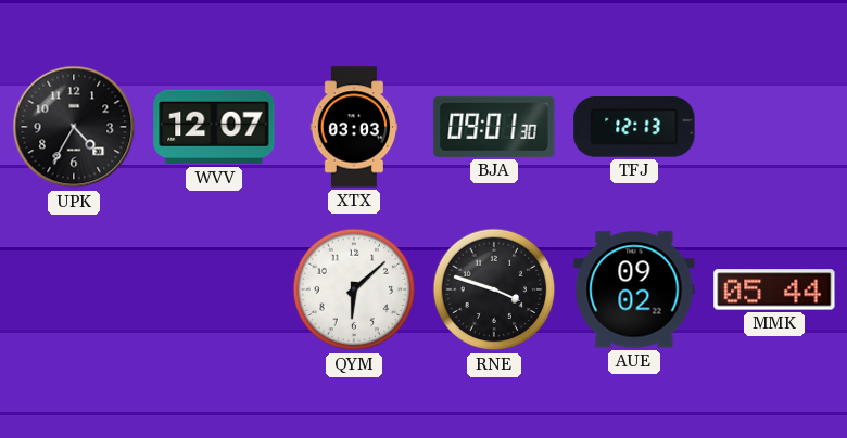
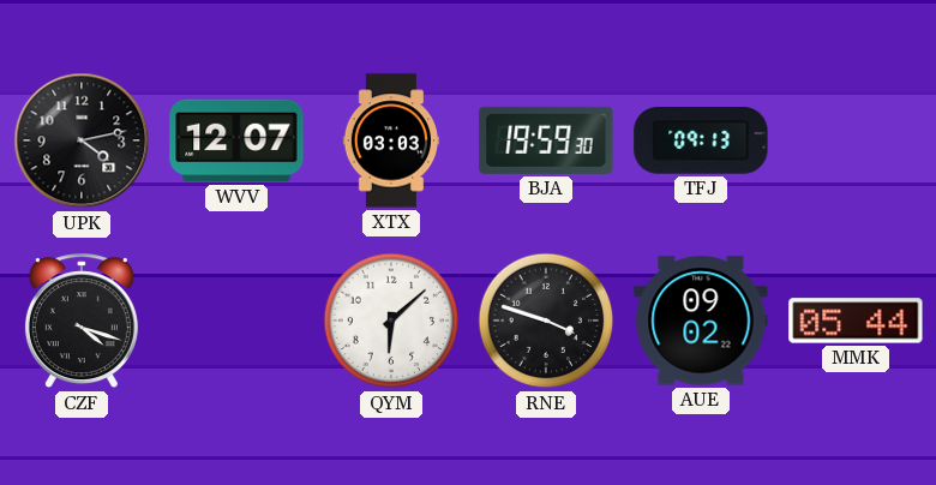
UPK: 4:35 -> 4:13
BJA: 09:01 -> 19:59
TFJ: 12:13 -> 09:13
CZF: none -> 4:18
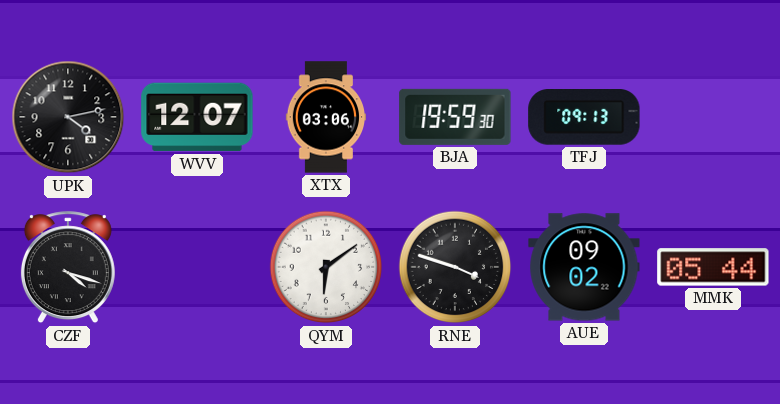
XTX: 03:03 -> 03:06
QYM: 6:08 -> 6:09
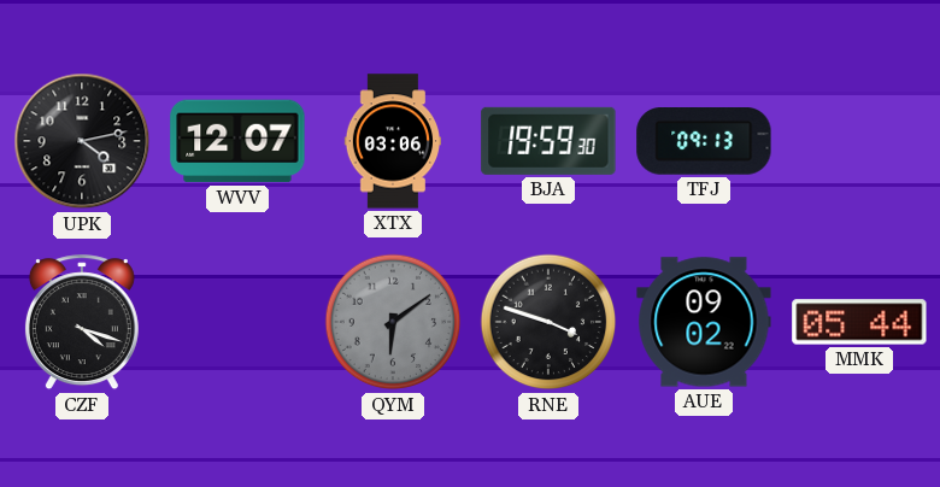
QYM dial: white -> grey
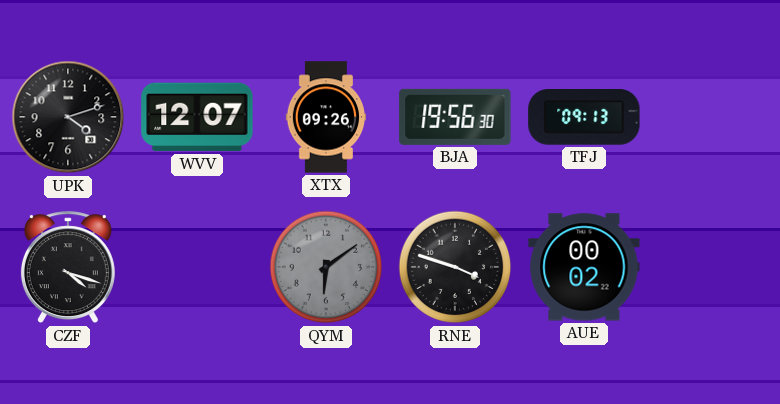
UPK: 4:13 -> 4:12
XTX: 03:06 -> 09:26
BJA: 19:59 -> 19:56
AUE: 09:02 -> 00:02
MMK: 05:44 -> none
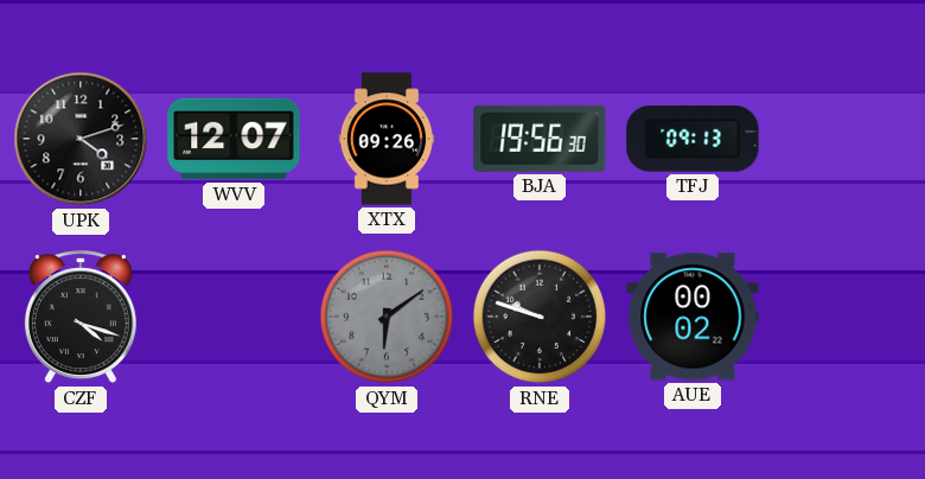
RNE: 3:48 -> 9:48
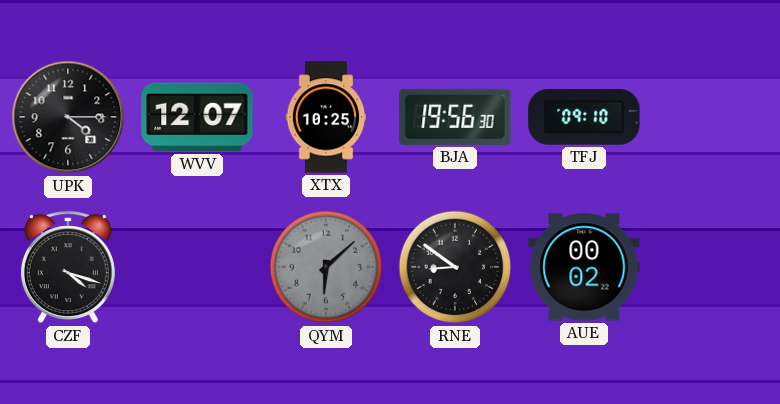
UPK: 4:12 -> 4:15
XTX: 09:26 -> 10:25
TFJ: 09:13 -> 09:10
QYM: 6:09 -> 6:08
RNE: 9:48 -> 8:51
